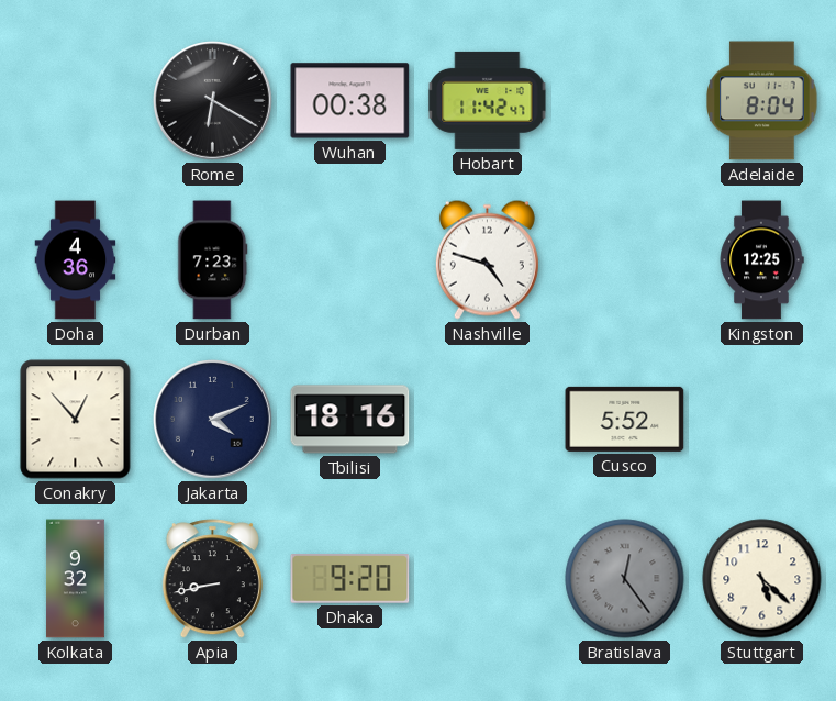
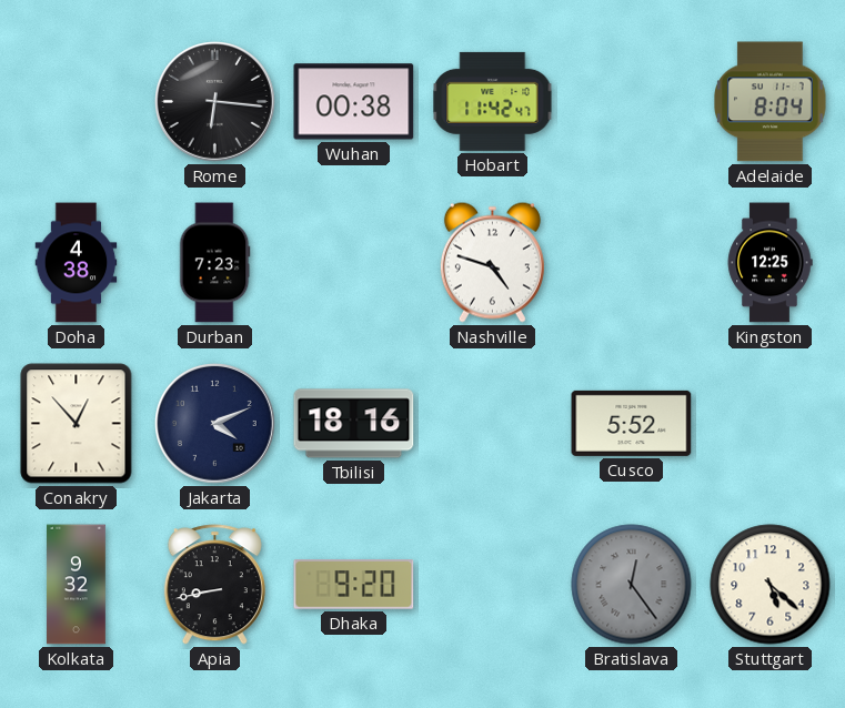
Rome: 6:20 -> 6:16
Doha: 4:36 -> 4:38
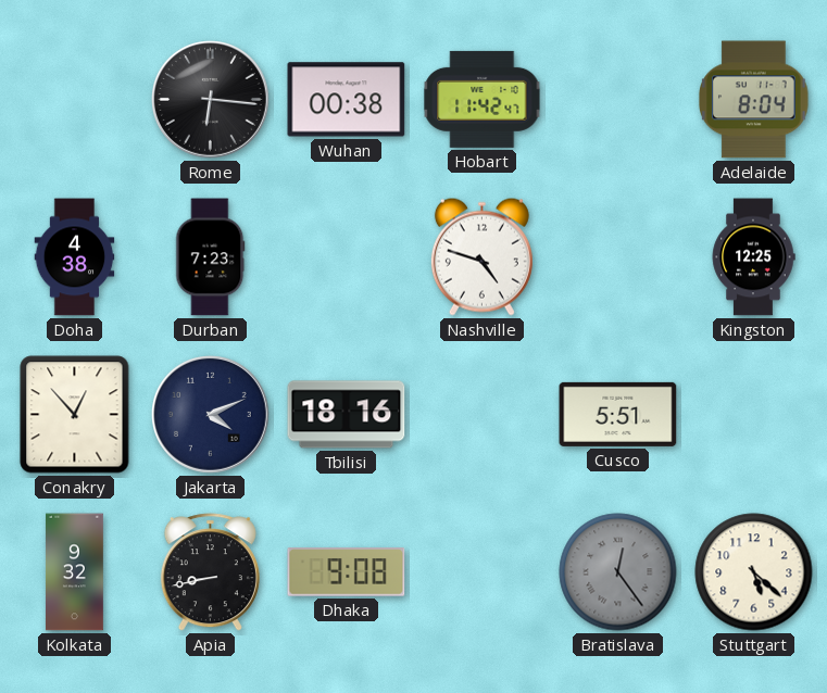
Cusco: 5:52 -> 5:51
Dhaka: 9:20 -> 9:08
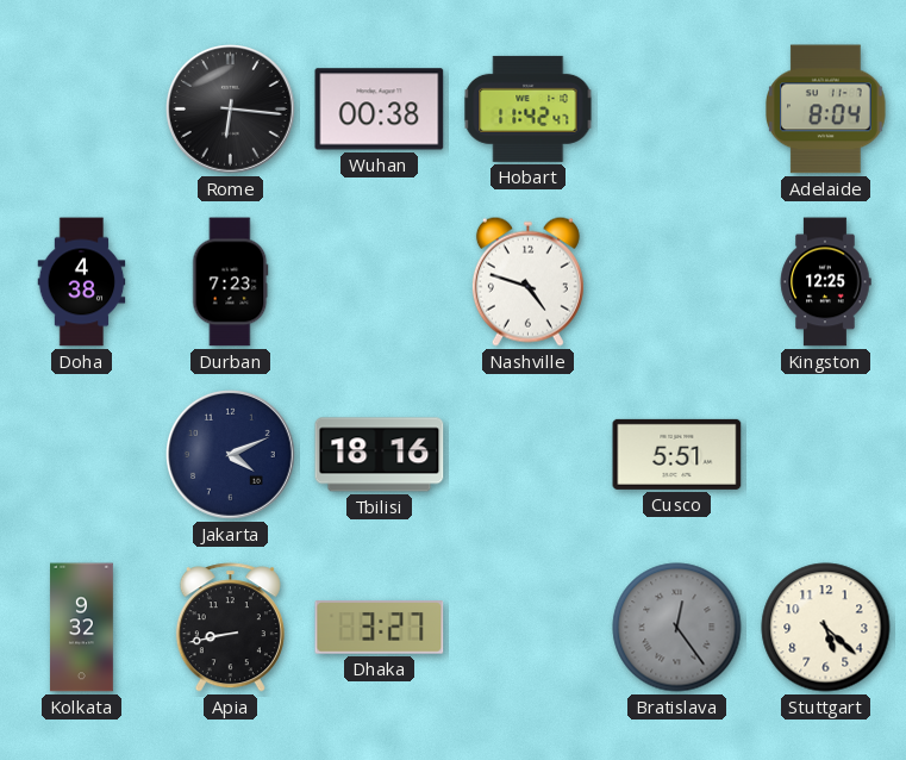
Conakry: 12:53 -> none
Dhaka: 9:08 -> 3:27
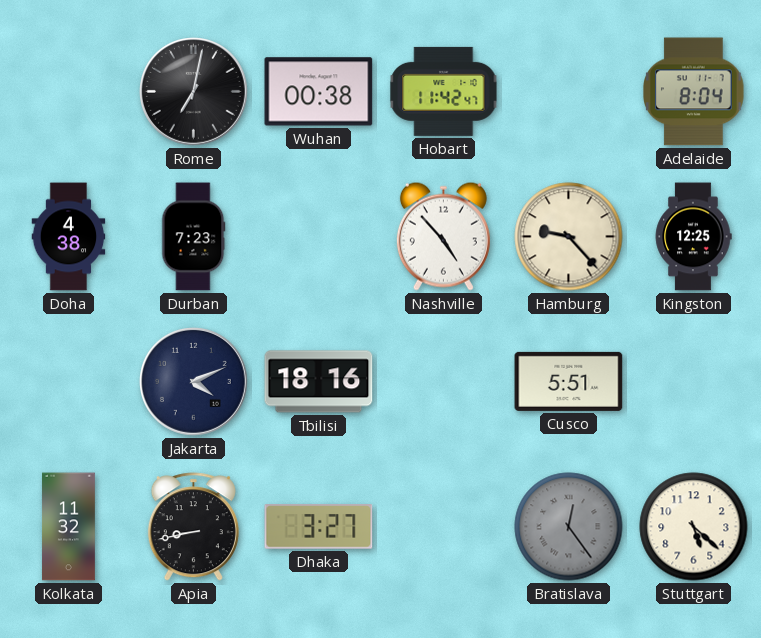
Rome: 6:16 -> 7:02
Nashville: 4:48 -> 4:53
Hamburg: none -> 9:23
Kolkata: 9:32 -> 11:32
